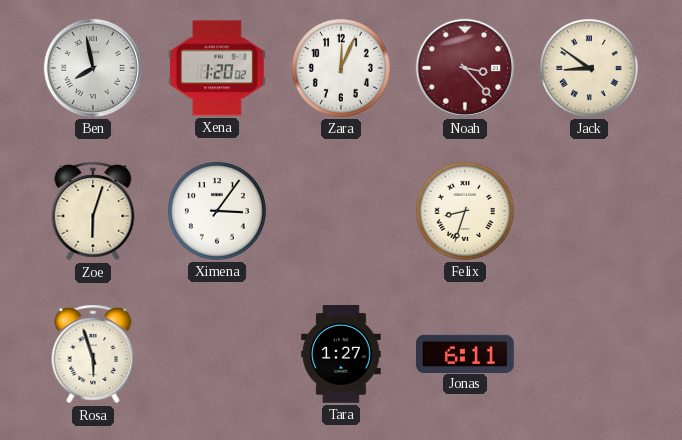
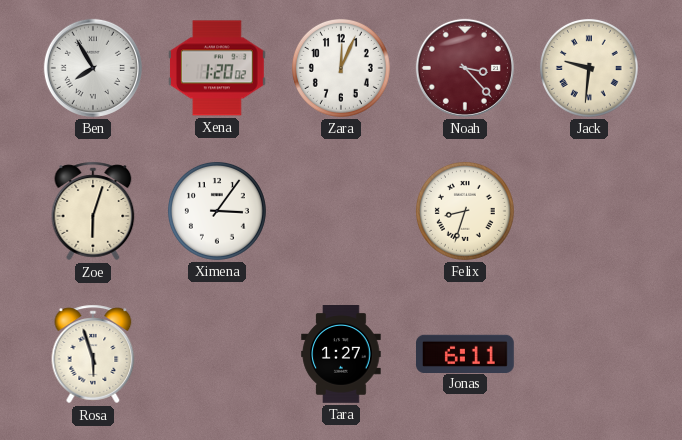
Ben: 7:58 -> 7:55
Jack: 8:51 -> 9:31
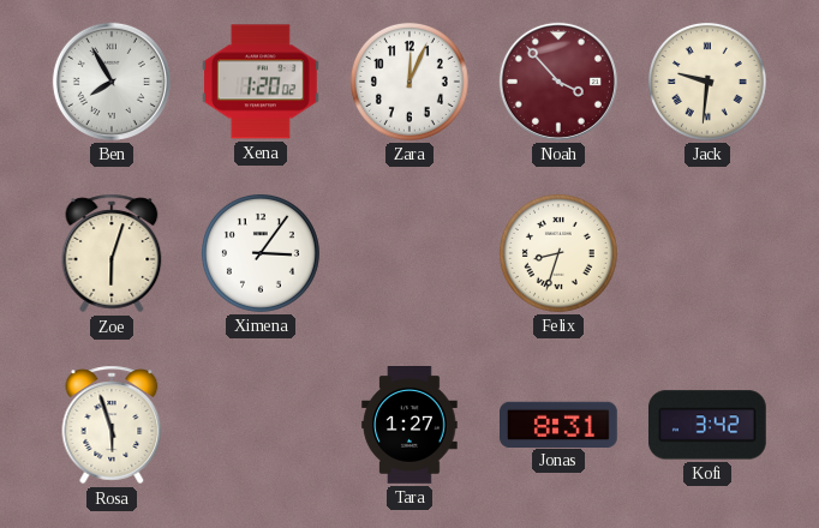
Noah: 3:23 -> 3:53
Jonas: 6:11 -> 8:31
Kofi: none -> 3:42
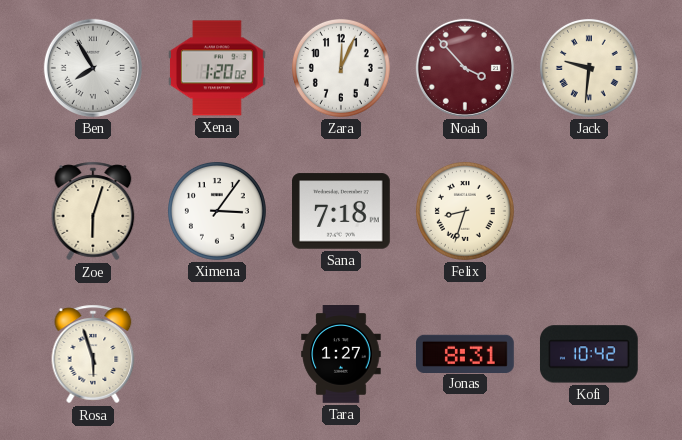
Sana: none -> 7:18
Kofi: 3:42 -> 10:42
